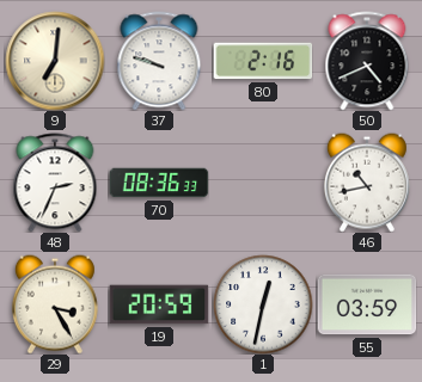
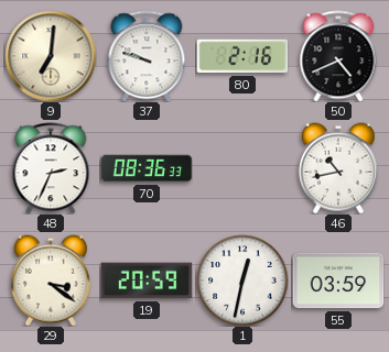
29: 3:25 -> 3:21
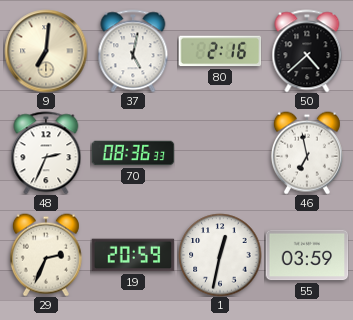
37: 9:48 -> 5:02
50: 4:41 -> 4:38
46: 10:43 -> 6:58
29: 3:21 -> 2:34
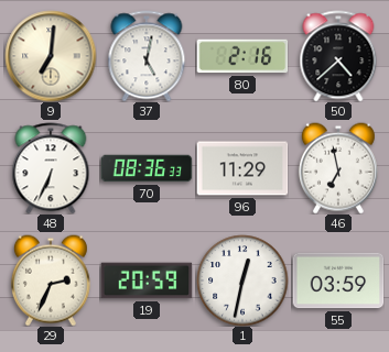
48: 2:34 -> 6:34
96: none -> 11:29
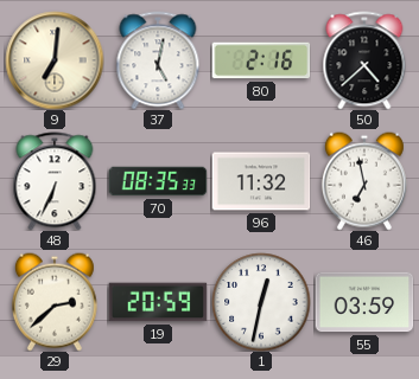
70: 08:36 -> 08:35
96: 11:29 -> 11:32
29: 2:34 -> 2:38
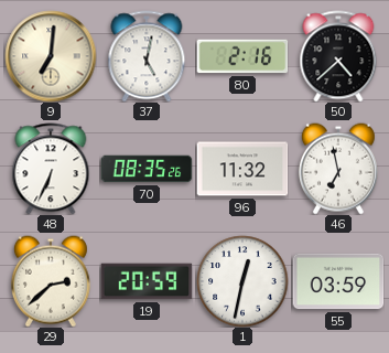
70: 08:35:33 -> 08:35:26
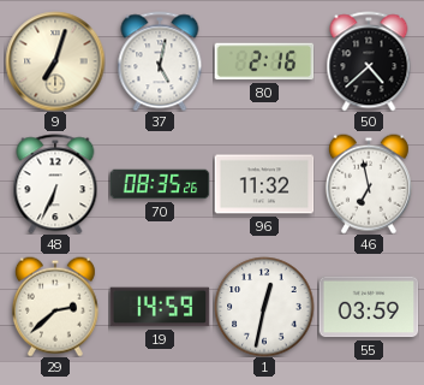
9: 7:01 -> 7:03
19: 20:59 -> 14:59
